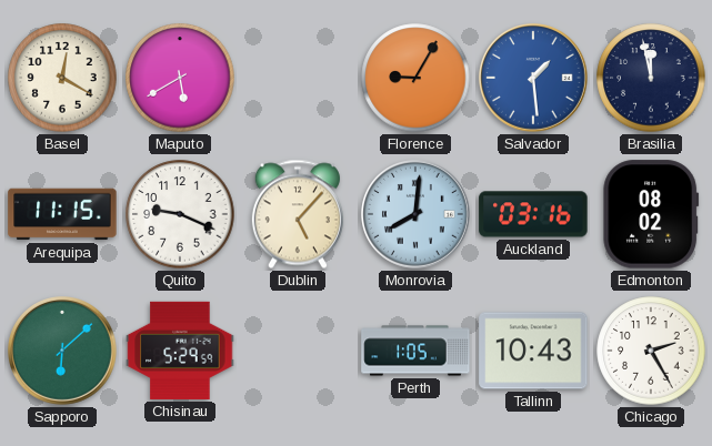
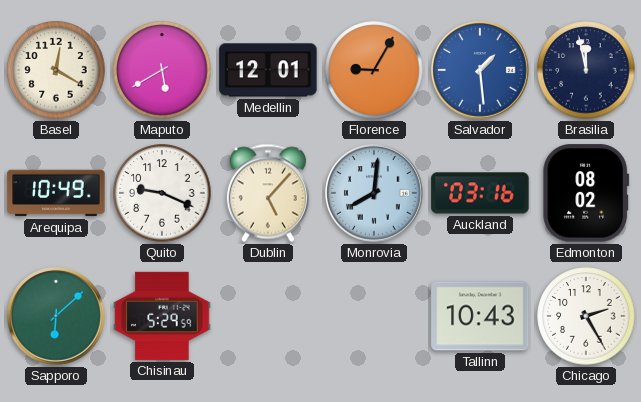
Medellin: none -> 12:01
Arequipa: 11:15 -> 10:49
Perth: 1:05 -> none
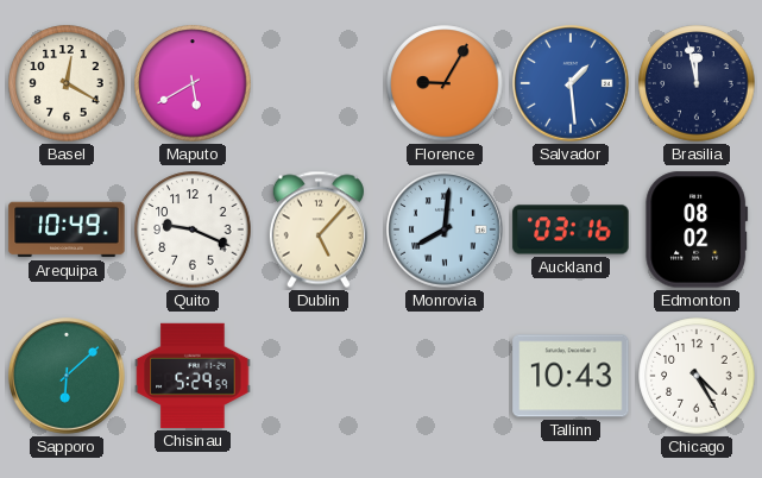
Medellin: 12:01 -> none
Chicago: 2:25 -> 4:25
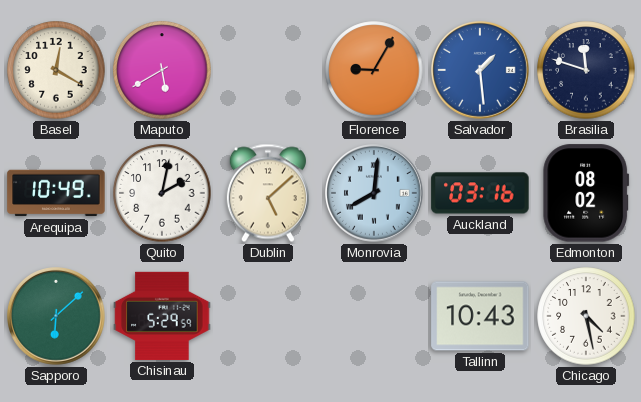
Brasilia: 11:58 -> 11:48
Quito: 9:19 -> 2:02
Dublin: 5:07 -> 5:08
Chicago: 4:25 -> 4:28
